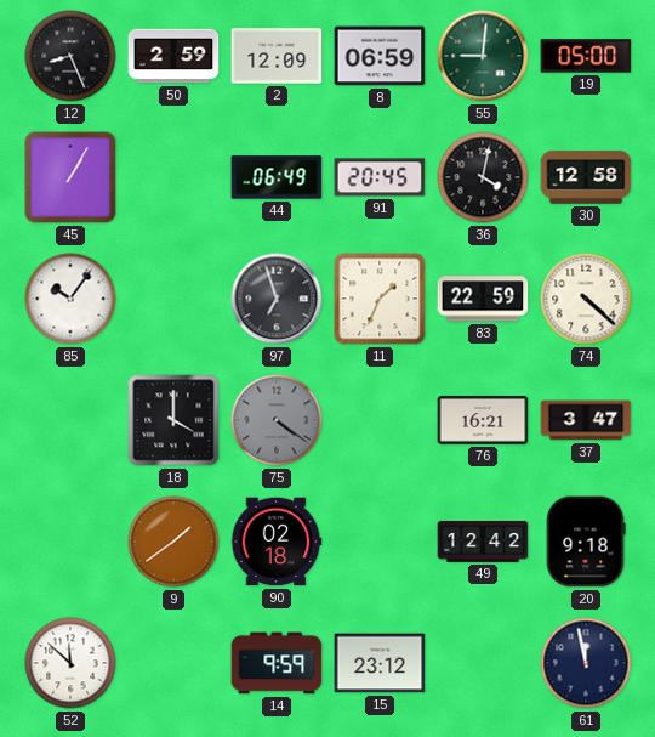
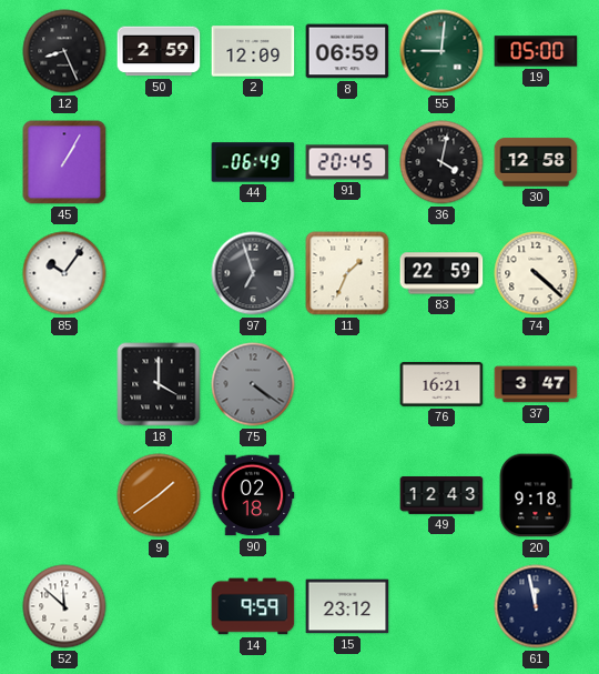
49: 12:42 -> 12:43
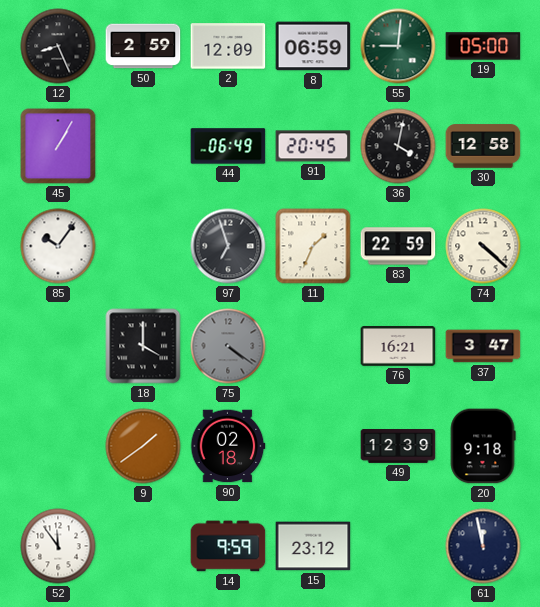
49: 12:43 -> 12:39
52: 11:52 -> 11:54
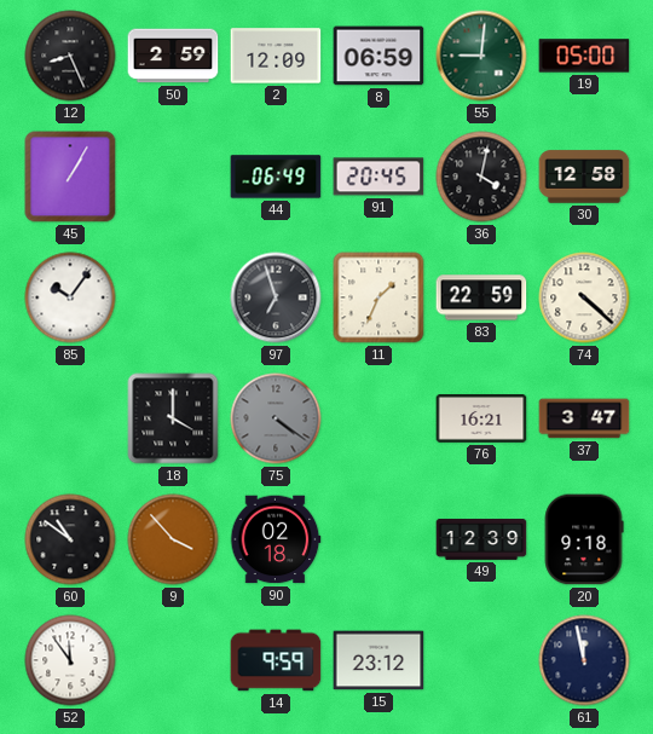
60: none -> 10:51
9: 1:39 -> 3:53
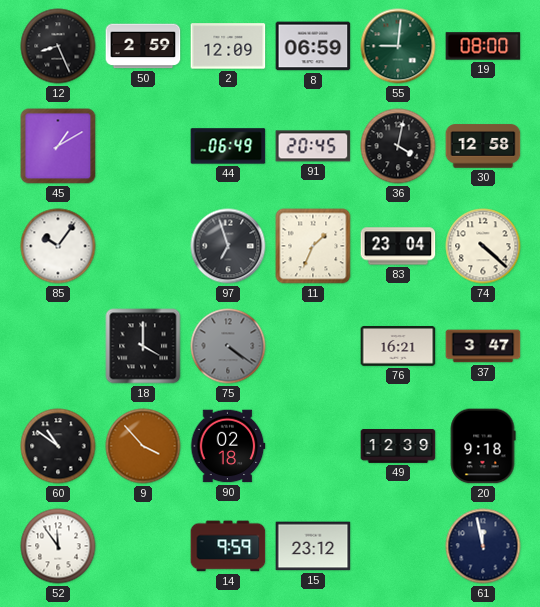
19: 05:00 -> 08:00
45: 1:05 -> 1:10
83: 22:59 -> 23:04
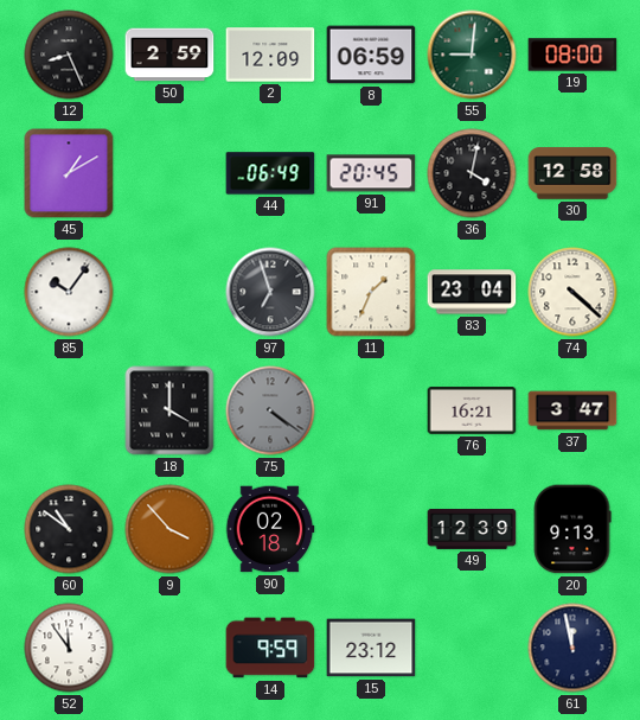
20: 9:18 -> 9:13
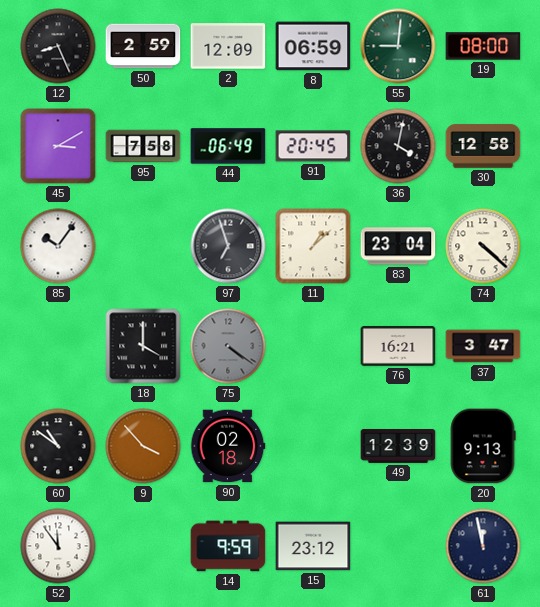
45: 1:10 -> 3:10
95: none -> 7:58
11: 1:34 -> 1:08
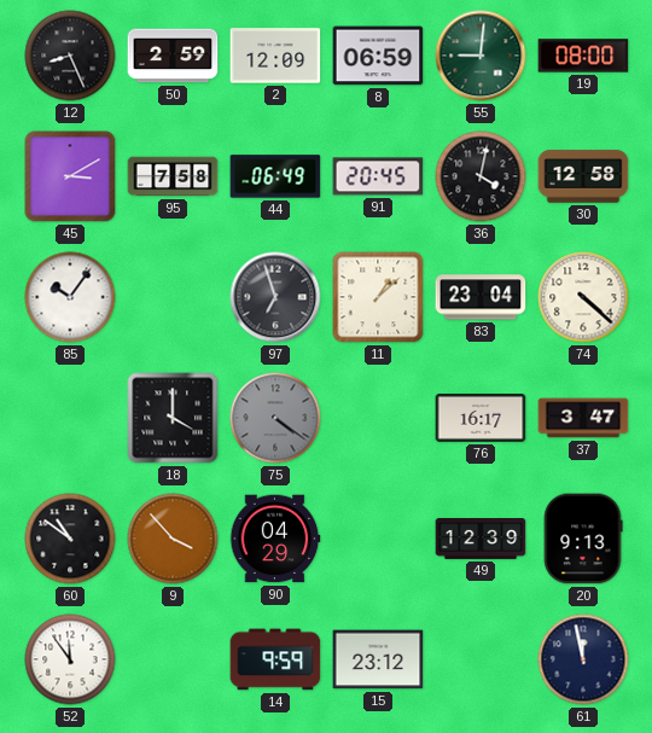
76: 16:21 -> 16:17
90: 02:18 -> 04:29
